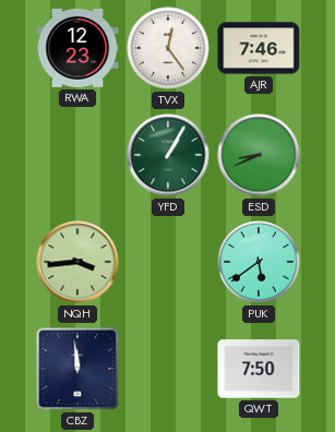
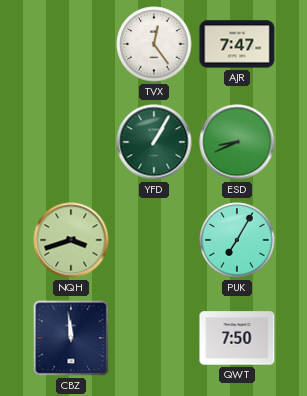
RWA: 12:23 -> none
AJR: 7:46 -> 7:47
NQH: 3:44 -> 3:42
PUK: 5:39 -> 7:05
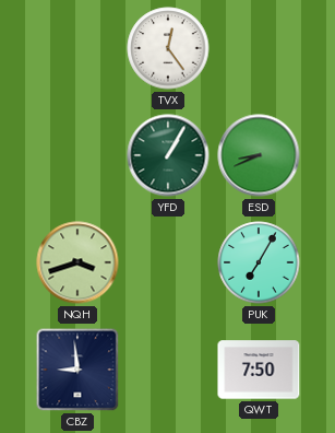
AJR: 7:47 -> none
CBZ: 11:59 -> 8:59
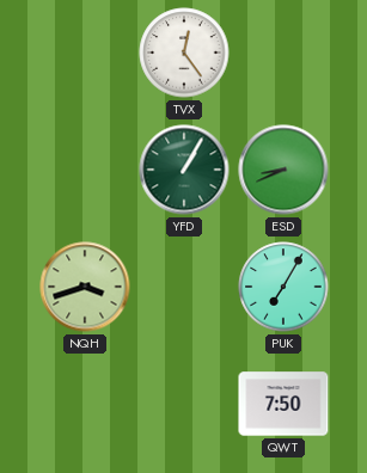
CBZ: 8:59 -> none
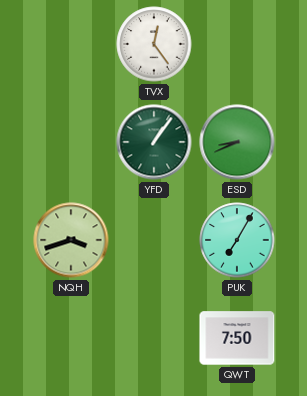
YFD: 1:05 -> 1:06
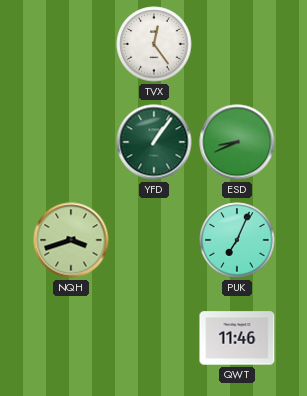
PUK: 7:05 -> 7:04
QWT: 7:50 -> 11:46
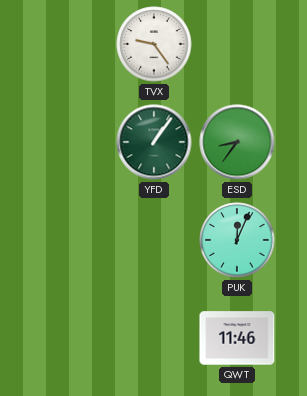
TVX: 12:24 -> 9:24
ESD: 8:41 -> 8:36
NQH: 3:42 -> none
PUK: 7:04 -> 12:04
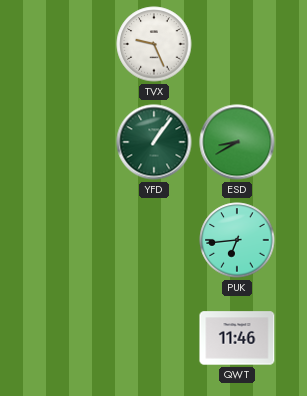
TVX: 9:24 -> 9:26
ESD: 8:36 -> 8:40
PUK: 12:04 -> 6:44
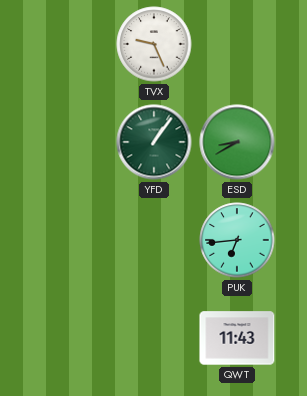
QWT: 11:46 -> 11:43
